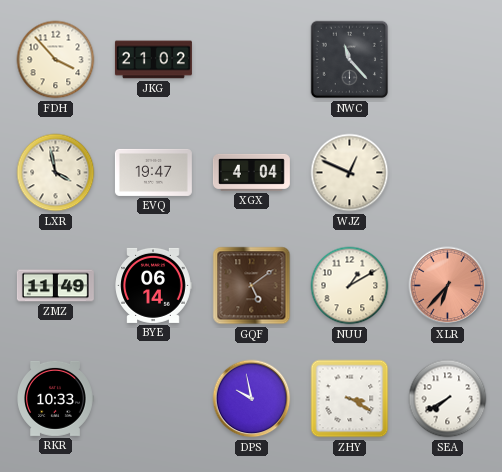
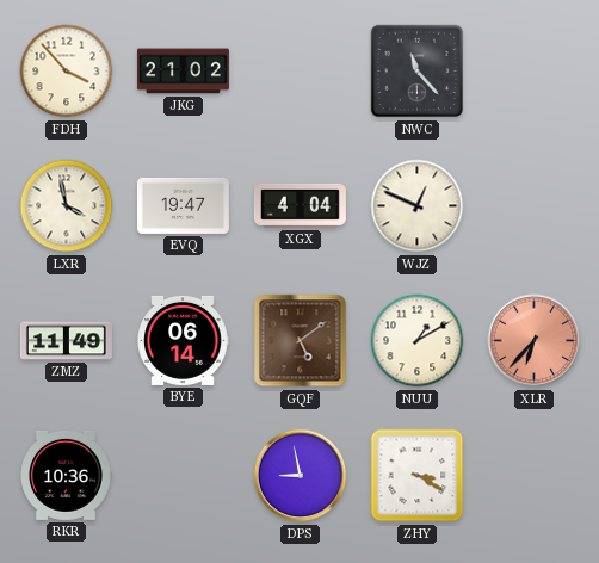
RKR: 10:33 -> 10:36
DPS: 9:58 -> 8:58
SEA: 7:40 -> none
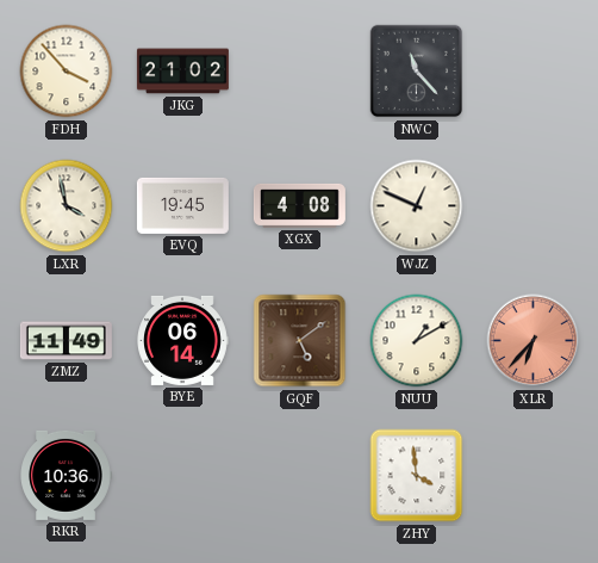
EVQ: 19:47 -> 19:45
XGX: 4:04 -> 4:08
DPS: 8:58 -> none
ZHY: 3:20 -> 3:59
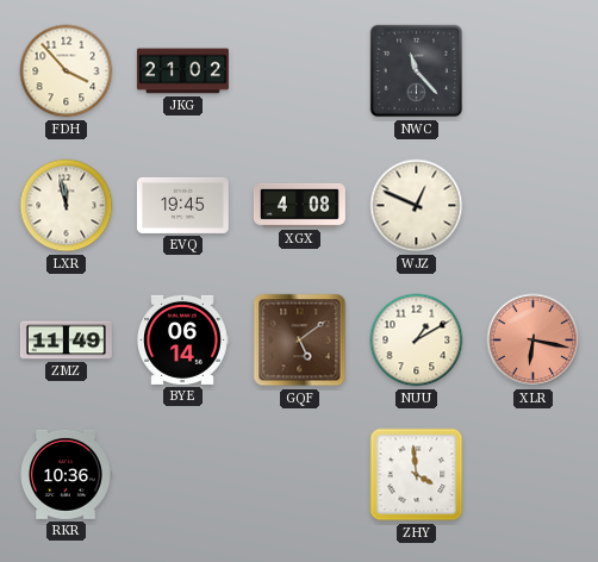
LXR: 3:58 -> 11:58
XLR: 6:37 -> 6:17
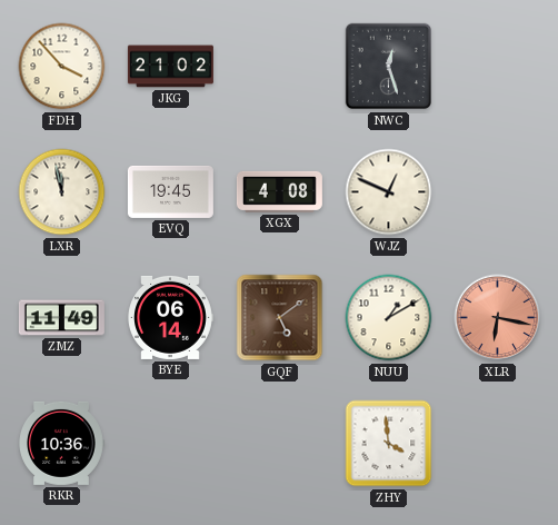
NWC: 11:23 -> 12:27
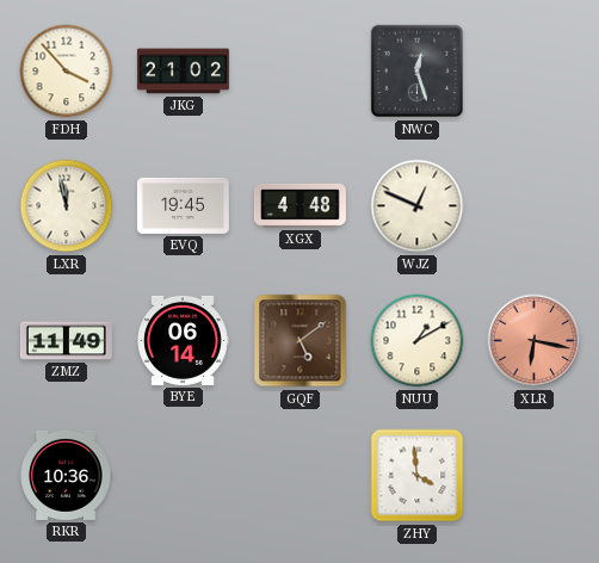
XGX: 4:08 -> 4:48
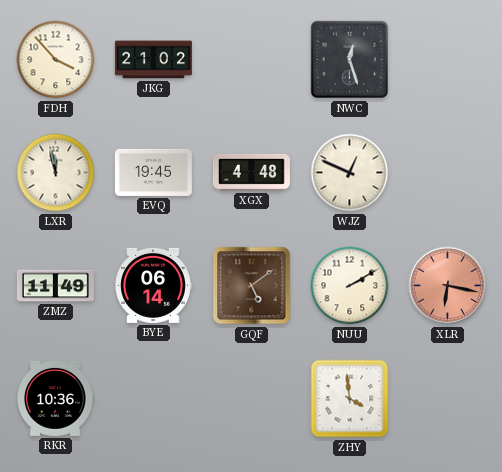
NUU: 1:10 -> 2:10
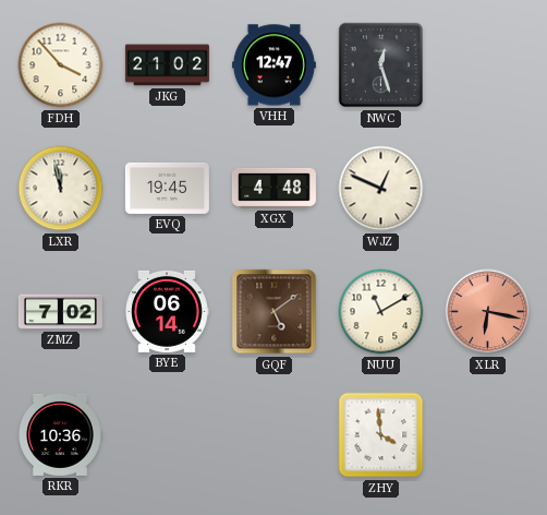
VHH: none -> 12:47
ZMZ: 11:49 -> 7:02
NUU: 2:10 -> 11:10
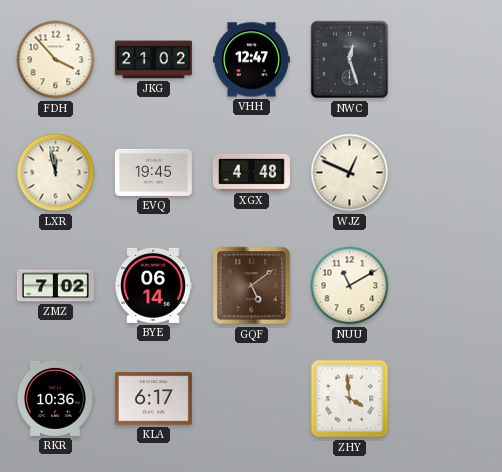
XLR: 6:17 -> none
KLA: none -> 6:17
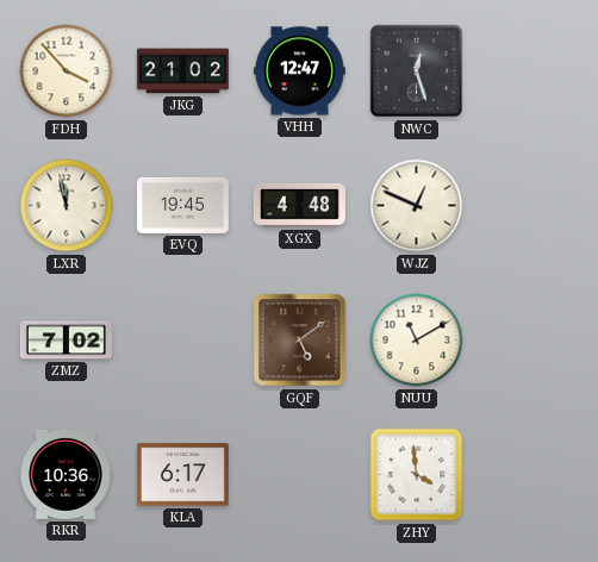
BYE: 06:14 -> none
